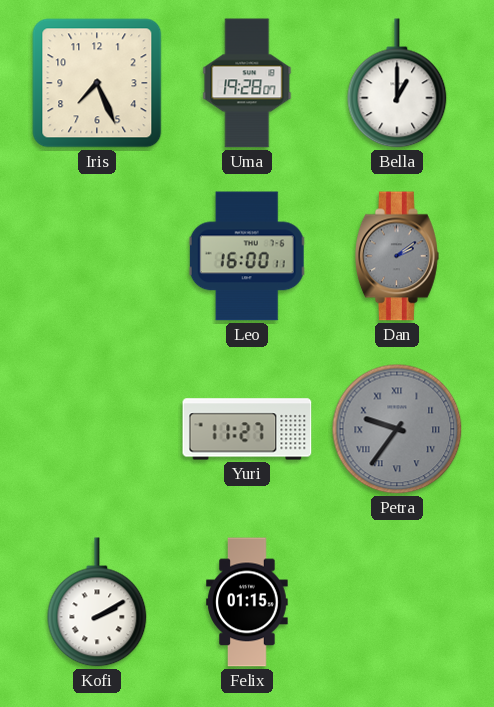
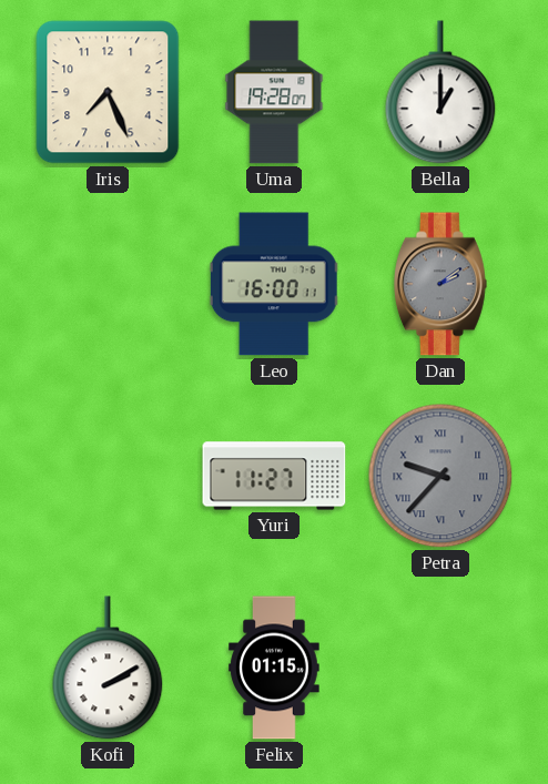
Petra: 9:36 -> 9:37
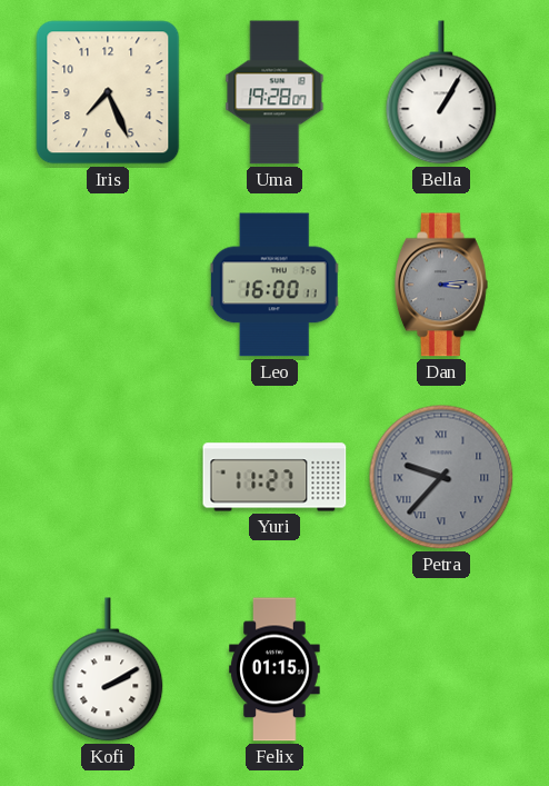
Bella: 1:00 -> 1:05
Dan: 2:09 -> 3:14
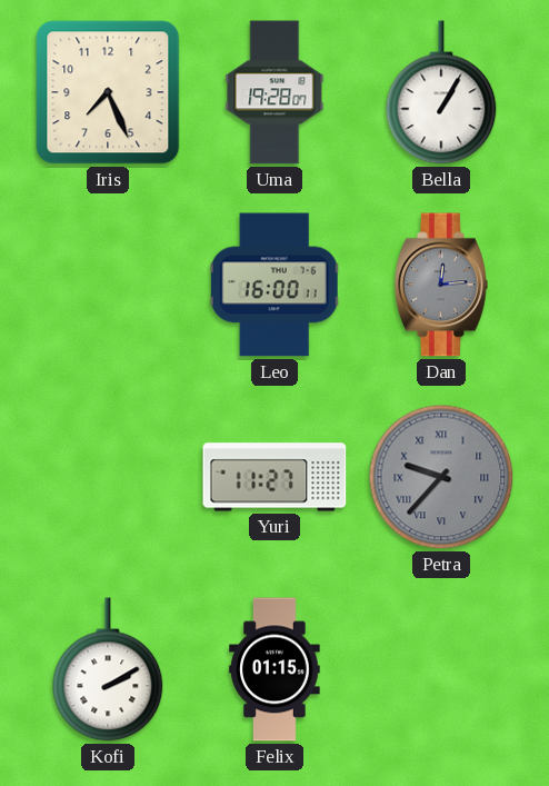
Dan: 3:14 -> 12:14
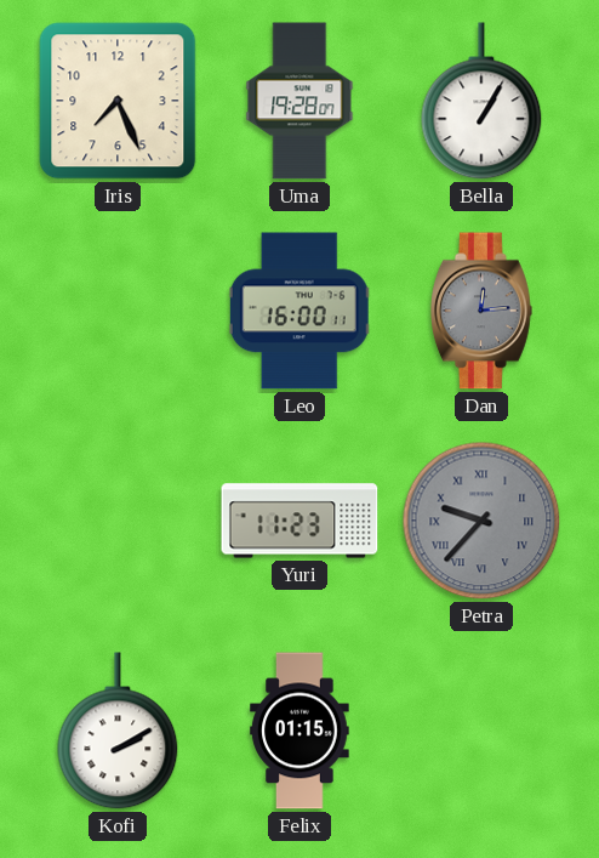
Yuri: 11:27 -> 11:23
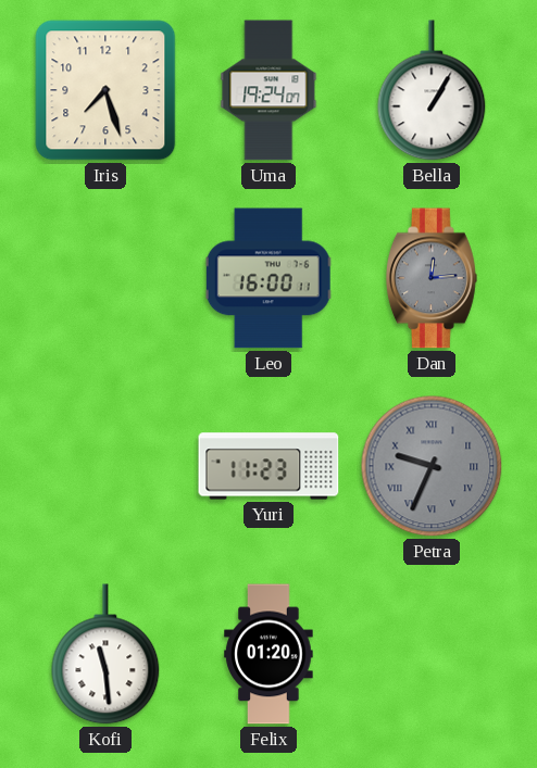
Iris: 7:26 -> 7:27
Uma: 19:28 -> 19:24
Petra: 9:37 -> 9:34
Kofi: 2:10 -> 11:29
Felix: 01:15 -> 01:20
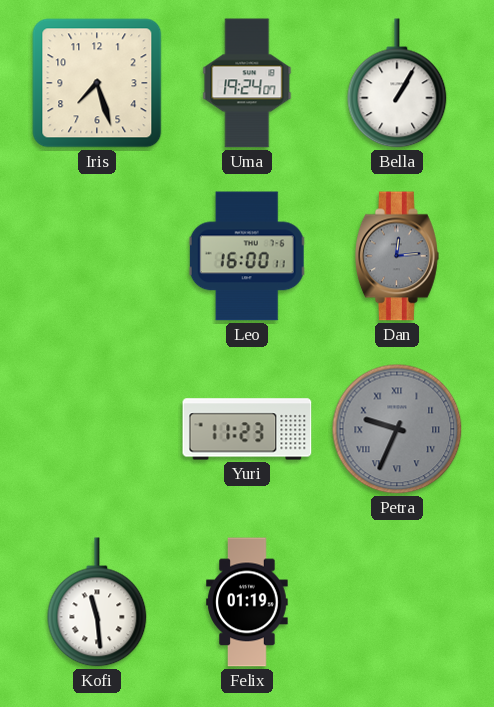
Felix: 01:20 -> 01:19
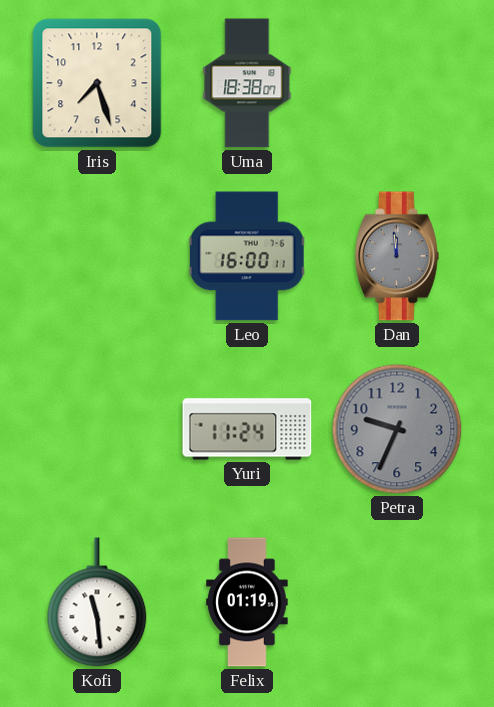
Uma: 19:24 -> 18:38
Bella: 1:05 -> none
Dan: 12:14 -> 11:59
Yuri: 11:23 -> 11:24
Petra numerals: Roman -> Arabic
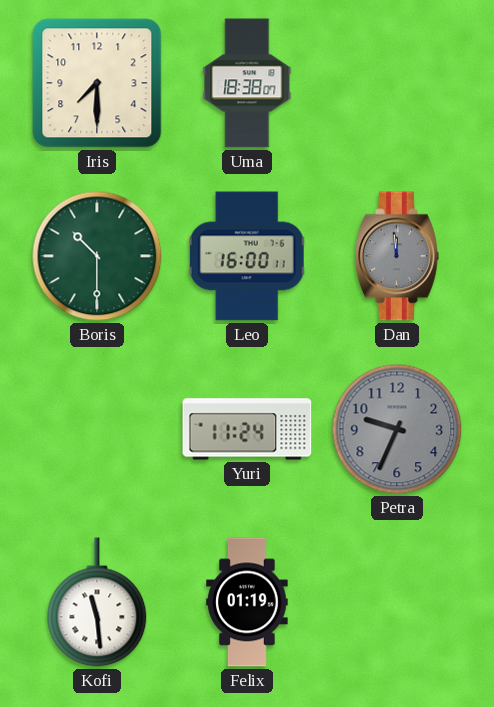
Iris: 7:27 -> 7:30
Boris: none -> 10:30
